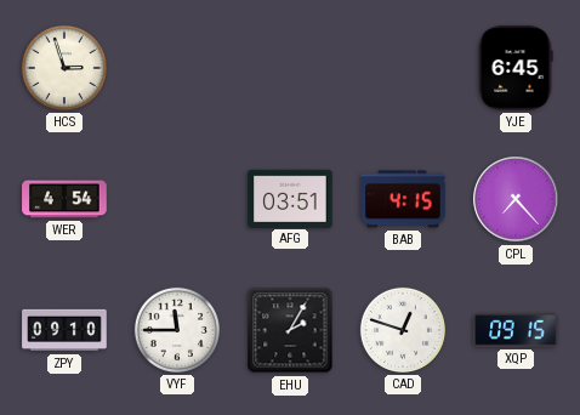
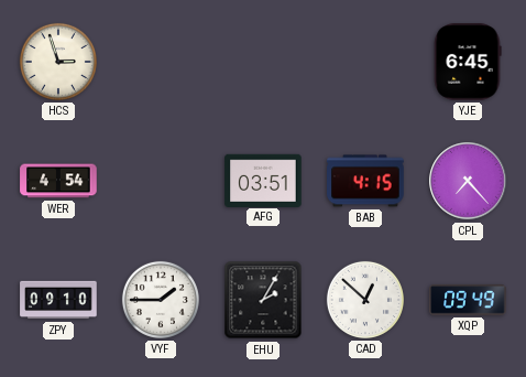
VYF: 11:45 -> 1:45
CAD: 12:48 -> 12:52
XQP: 09:15 -> 09:49
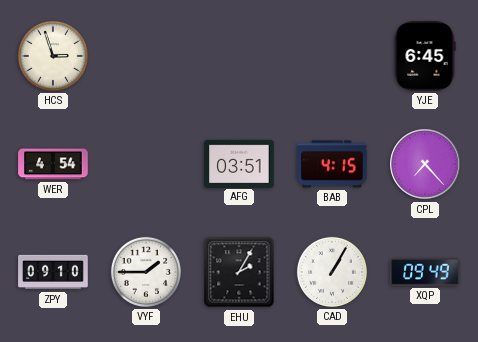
CAD: 12:52 -> 1:05
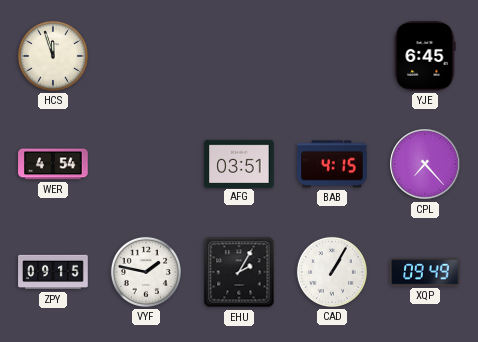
HCS: 2:57 -> 11:57
ZPY: 09:10 -> 09:15
VYF: 1:45 -> 1:47
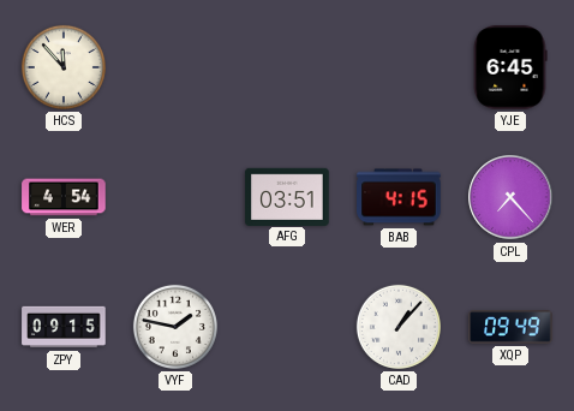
HCS: 11:57 -> 11:53
EHU: 2:05 -> none
CAD: 1:05 -> 1:07
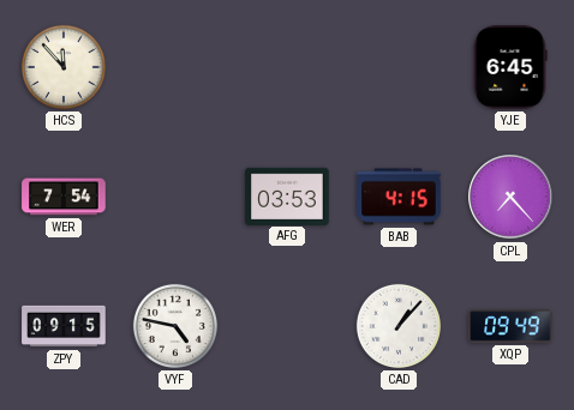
WER: 4:54 -> 7:54
AFG: 03:51 -> 03:53
VYF: 1:47 -> 4:47
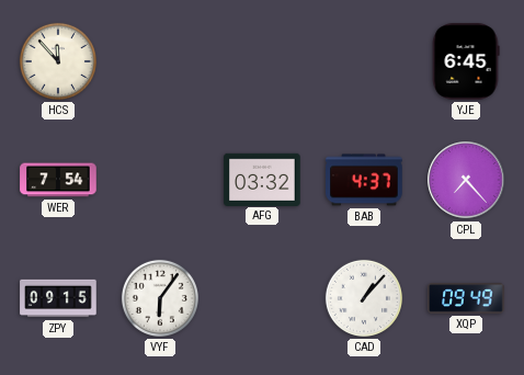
AFG: 03:53 -> 03:32
BAB: 4:15 -> 4:37
VYF: 4:47 -> 6:06
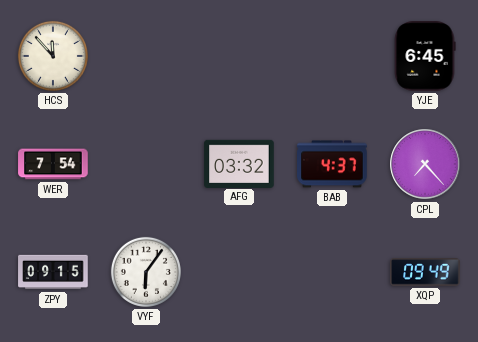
CAD: 1:07 -> none
